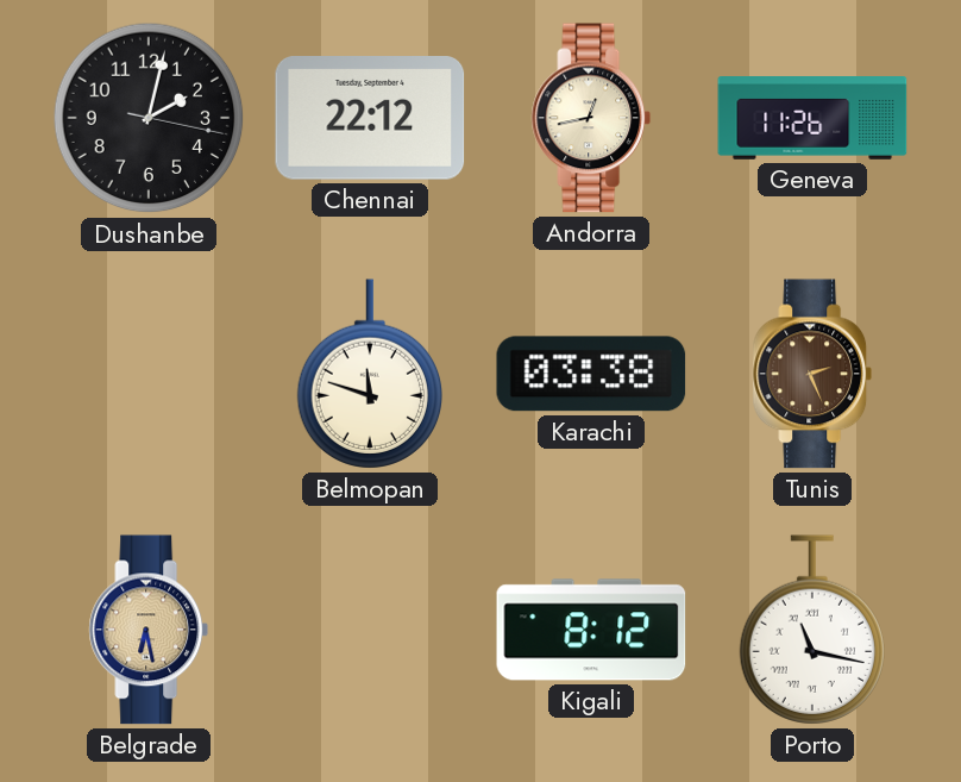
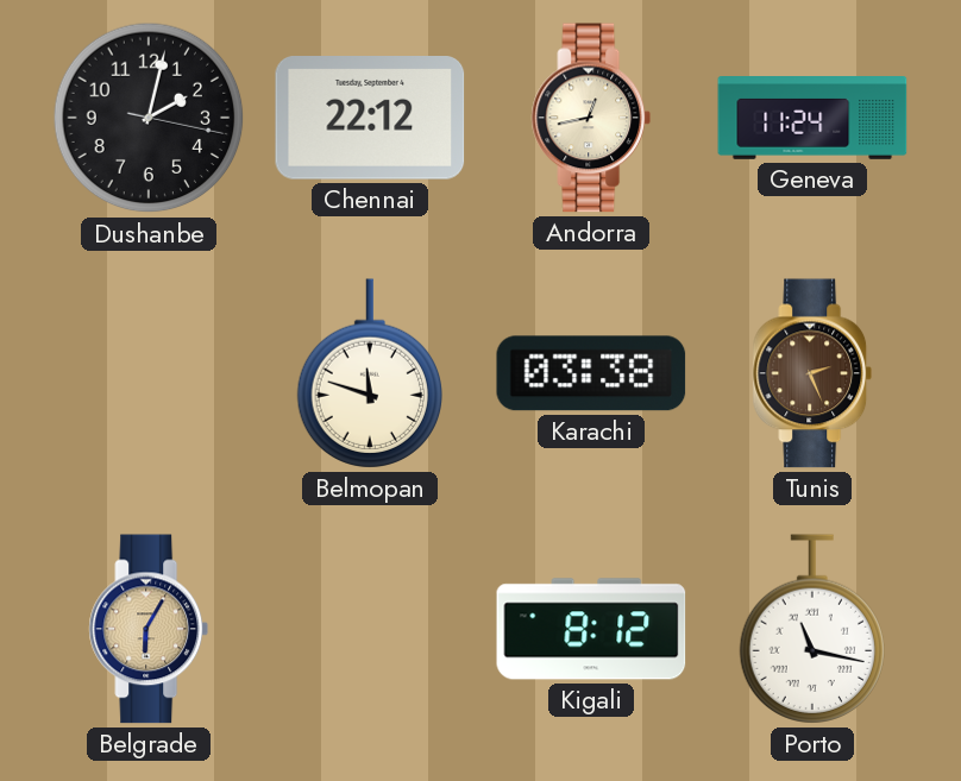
Geneva: 11:26 -> 11:24
Belgrade: 6:28 -> 6:05
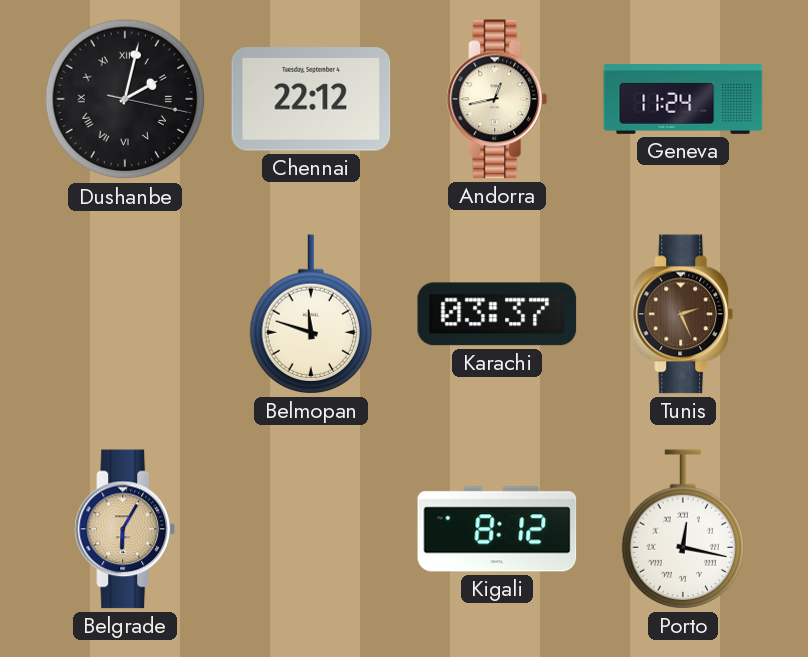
Dushanbe numerals: Arabic -> Roman
Karachi: 03:38 -> 03:37
Porto: 11:17 -> 12:17
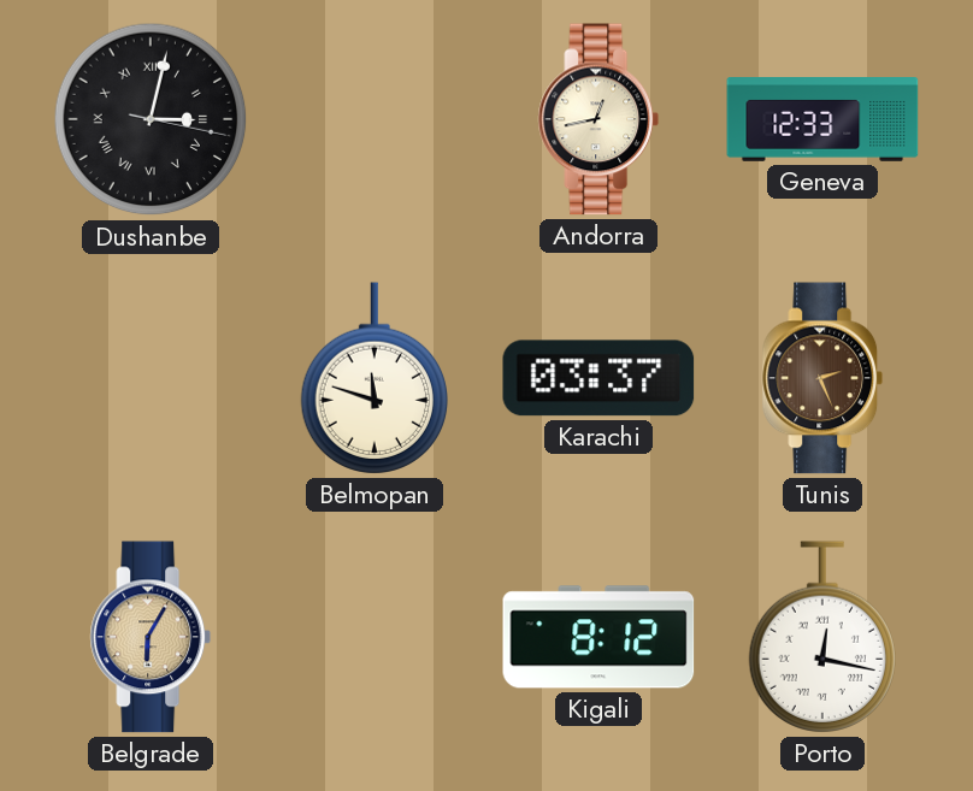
Dushanbe: 2:02 -> 3:02
Chennai: 22:12 -> none
Geneva: 11:24 -> 12:33
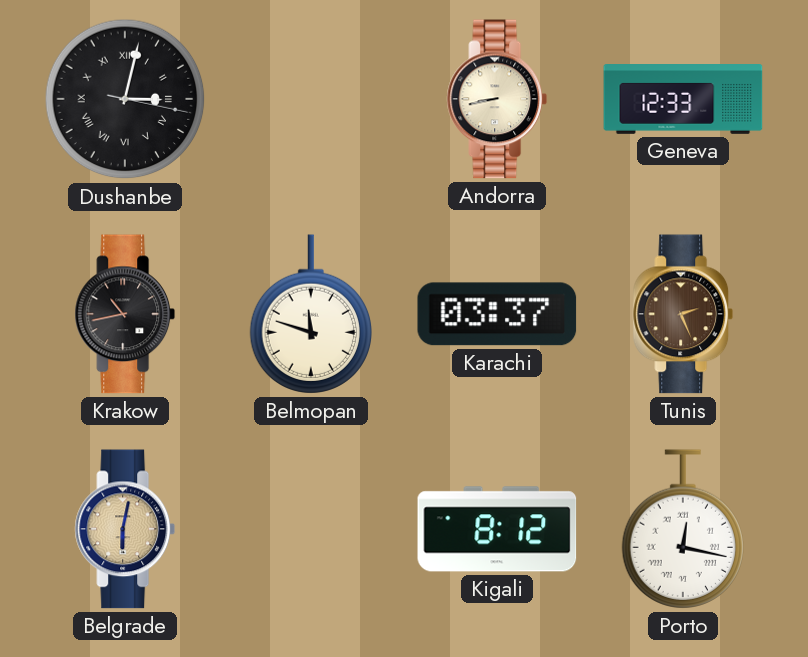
Andorra: 12:43 -> 8:43
Krakow: none -> 10:43
Belgrade: 6:05 -> 6:02
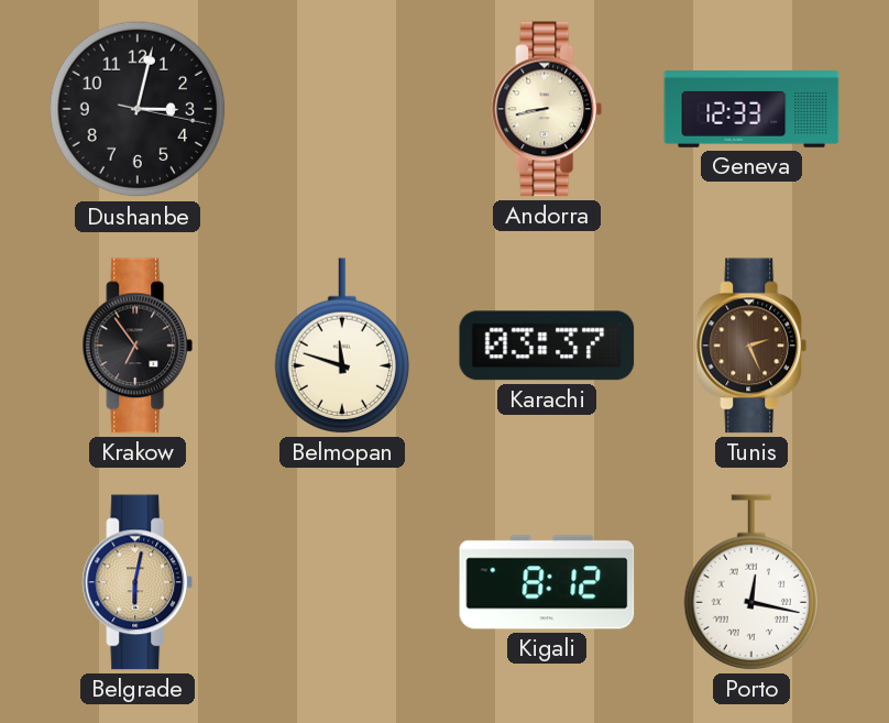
Dushanbe numerals: Roman -> Arabic
Krakow: 10:43 -> 6:54
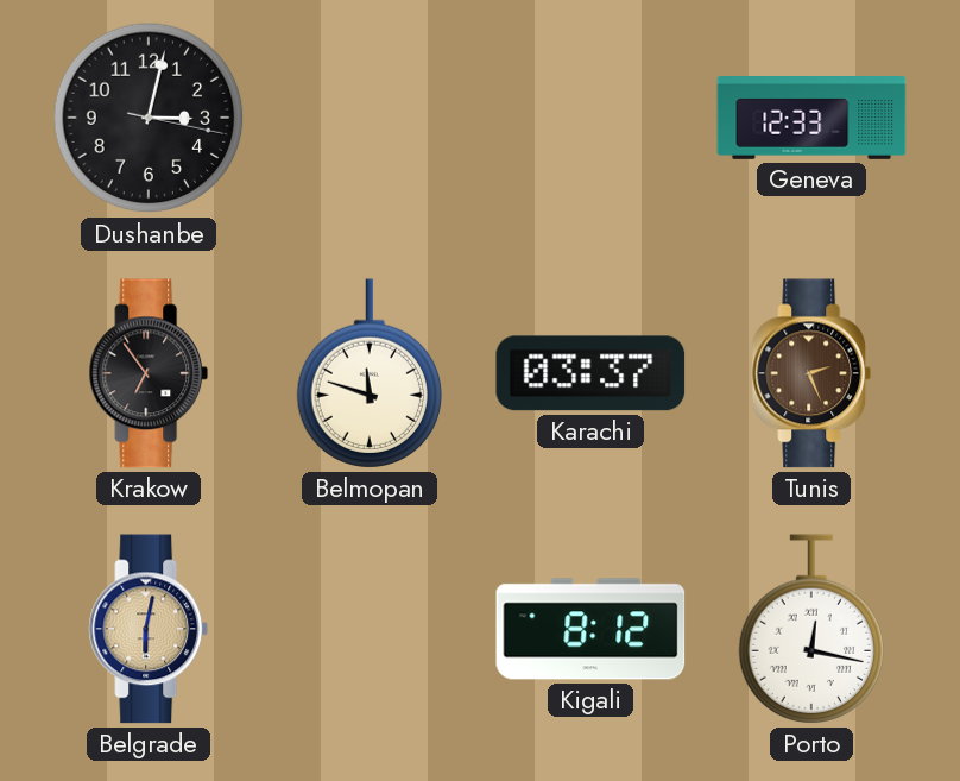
Andorra: 8:43 -> none
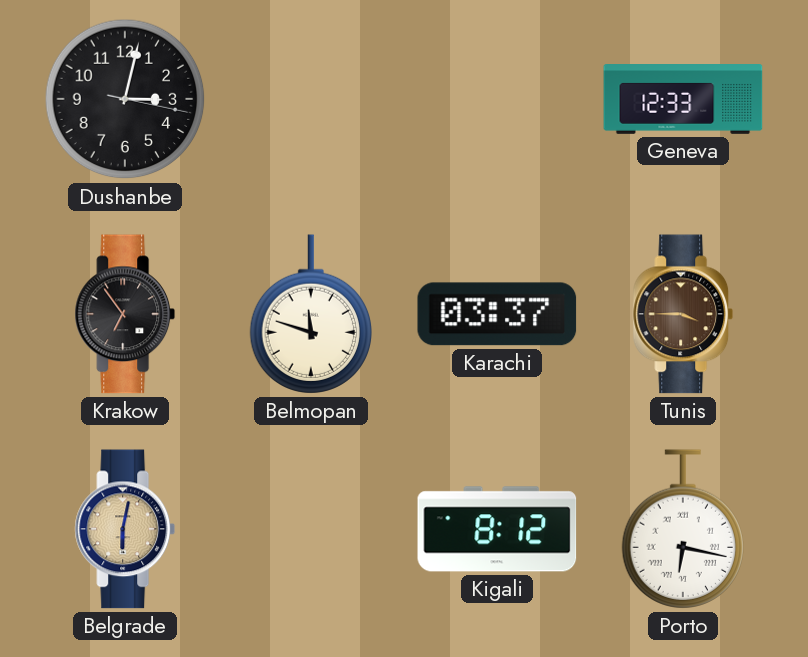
Tunis: 2:26 -> 3:45
Porto: 12:17 -> 6:17
